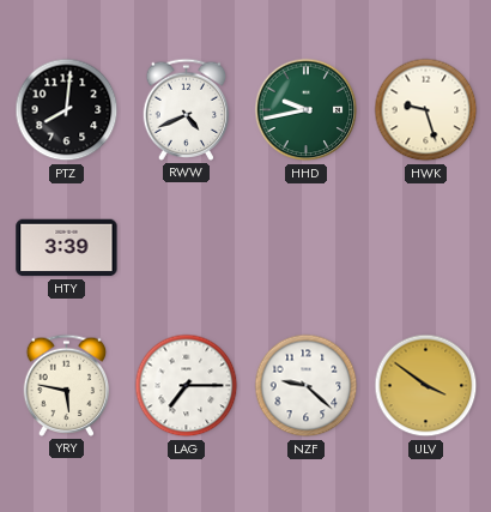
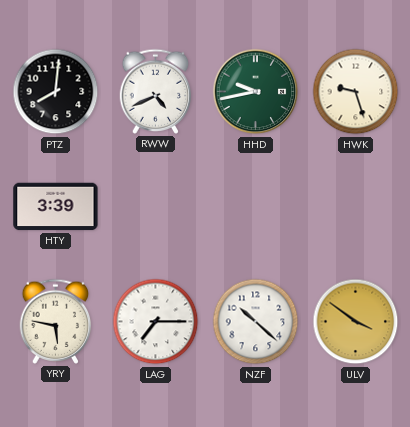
NZF: 9:22 -> 10:22
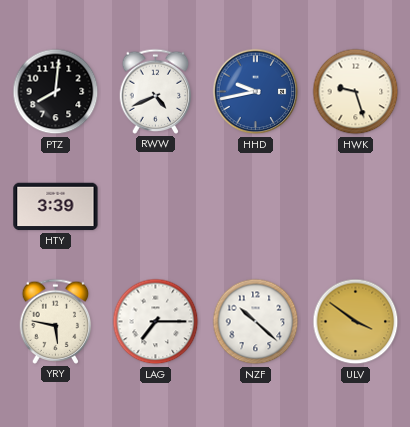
HHD dial: green -> blue
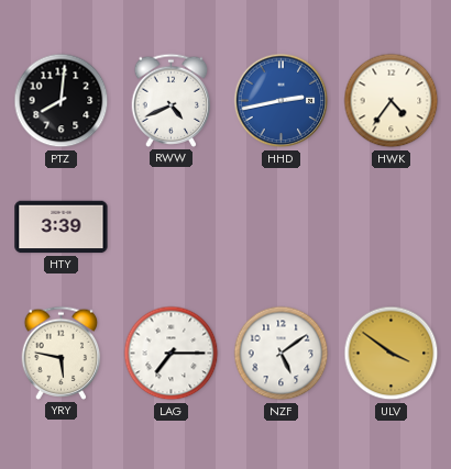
HHD: 9:43 -> 2:43
HWK: 9:27 -> 4:36
NZF: 10:22 -> 5:09
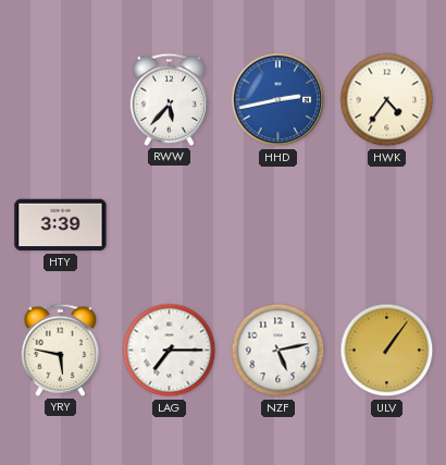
PTZ: 8:01 -> none
RWW: 4:41 -> 5:37
NZF: 5:09 -> 5:13
ULV: 3:51 -> 1:06
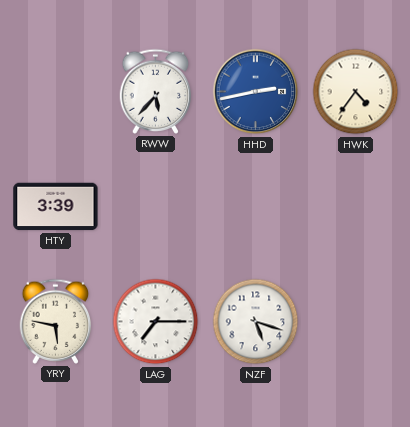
NZF: 5:13 -> 5:18
ULV: 1:06 -> none
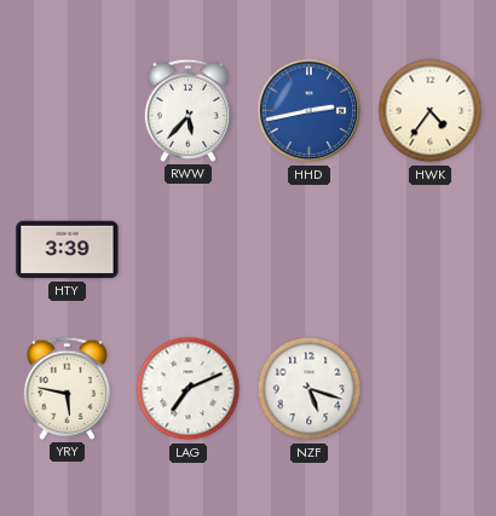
LAG: 7:15 -> 7:11
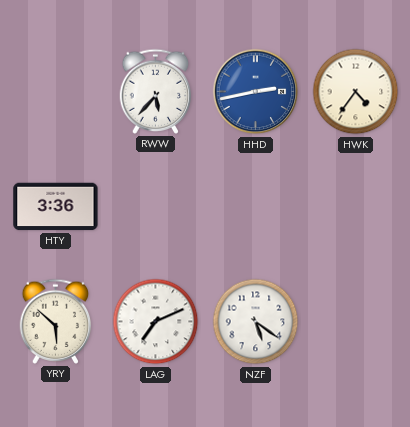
HTY: 3:39 -> 3:36
YRY: 5:47 -> 5:52
NZF: 5:18 -> 5:21
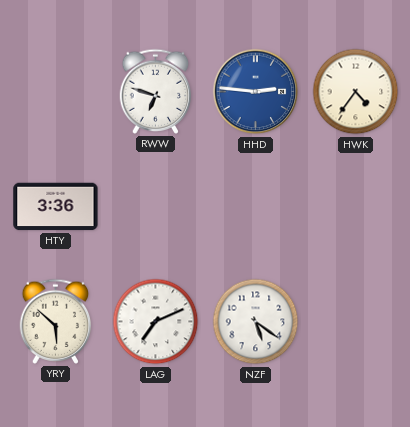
RWW: 5:37 -> 6:48
HHD: 2:43 -> 2:46
